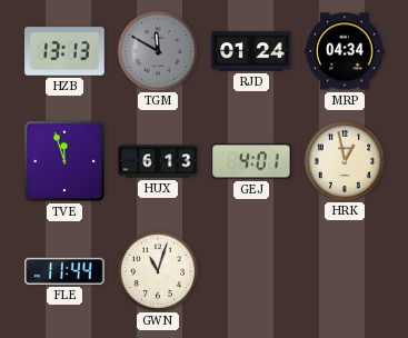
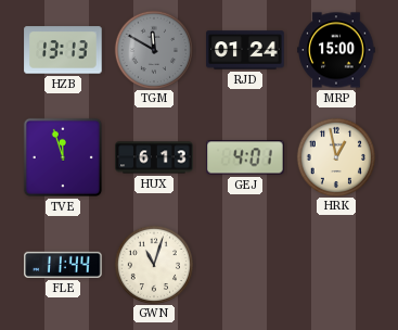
MRP: 04:34 -> 15:00
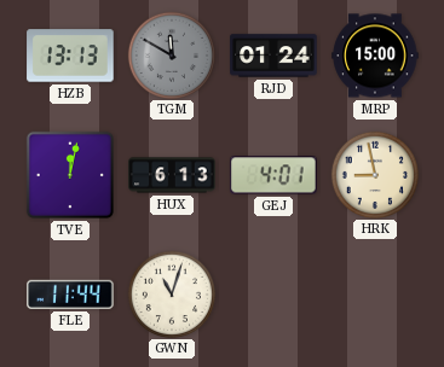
TVE: 11:57 -> 12:02
HRK: 12:58 -> 8:58
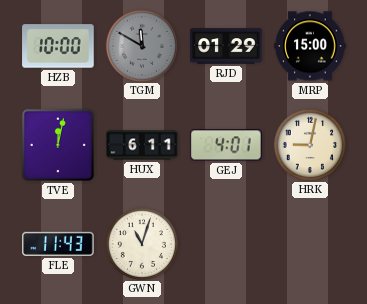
HZB: 13:13 -> 10:00
RJD: 01:24 -> 01:29
HUX: 6:13 -> 6:11
HRK: 8:58 -> 9:02
FLE: 11:44 -> 11:43
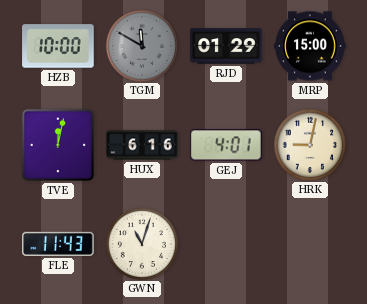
HUX: 6:11 -> 6:16
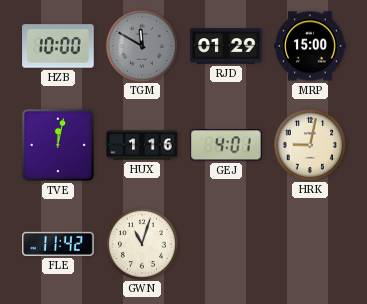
HUX: 6:16 -> 1:16
FLE: 11:43 -> 11:42
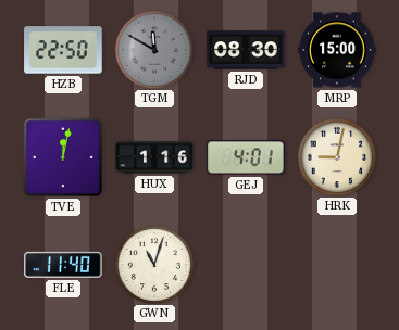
HZB: 10:00 -> 22:50
RJD: 01:29 -> 08:30
FLE: 11:42 -> 11:40
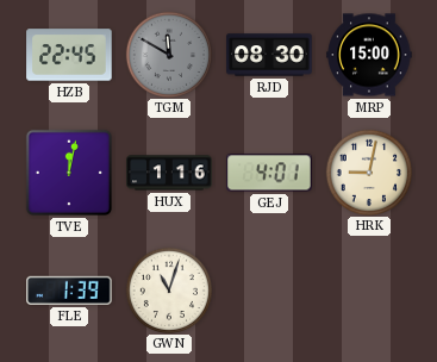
HZB: 22:50 -> 22:45
FLE: 11:40 -> 1:39
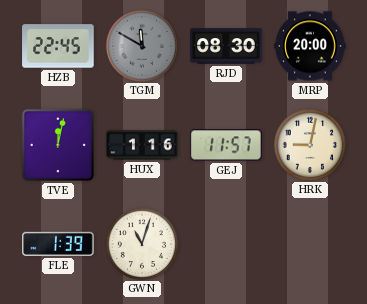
MRP: 15:00 -> 20:00
GEJ: 4:01 -> 11:57
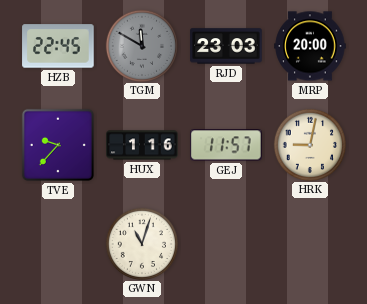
RJD: 08:30 -> 23:03
TVE: 12:02 -> 9:37
FLE: 1:39 -> none
